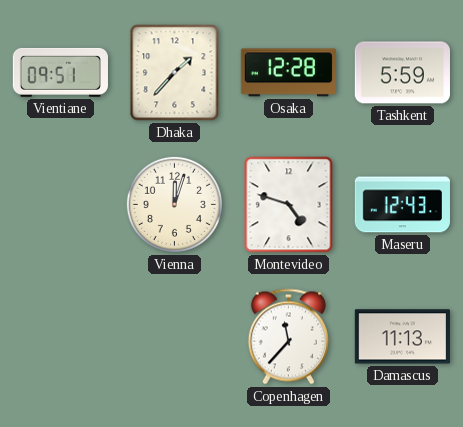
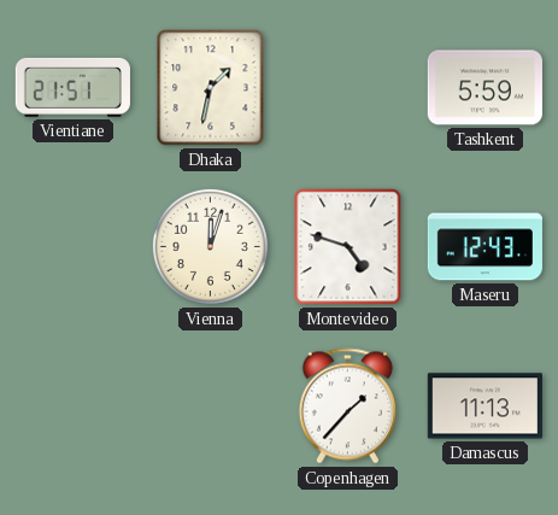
Vientiane: 09:51 -> 21:51
Dhaka: 1:37 -> 1:32
Osaka: 12:28 -> none
Copenhagen: 11:37 -> 1:37
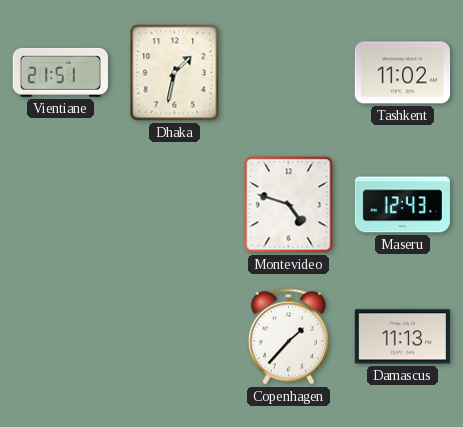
Tashkent: 5:59 -> 11:02
Vienna: 12:03 -> none
